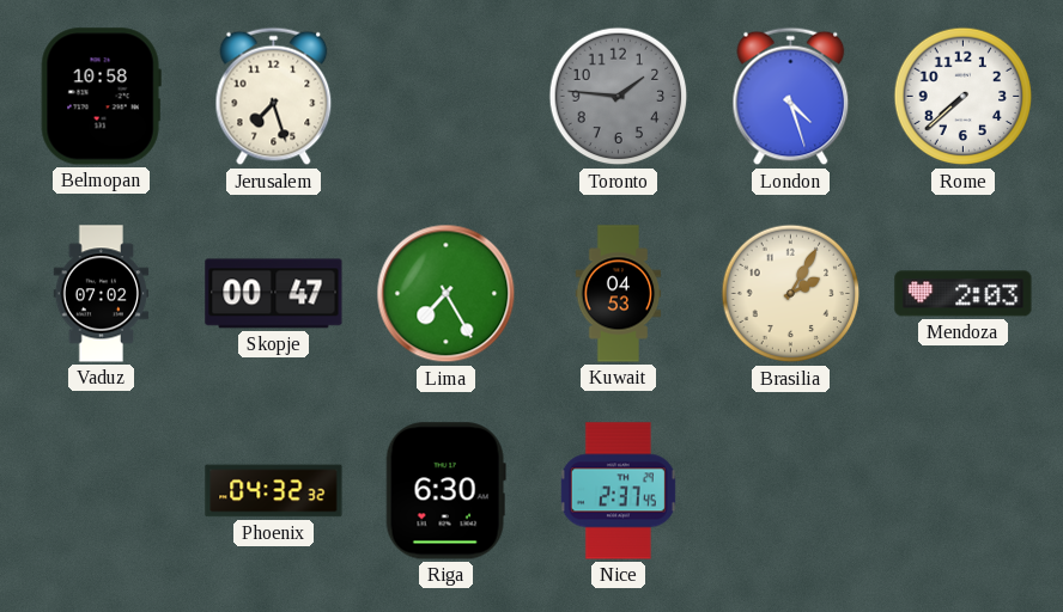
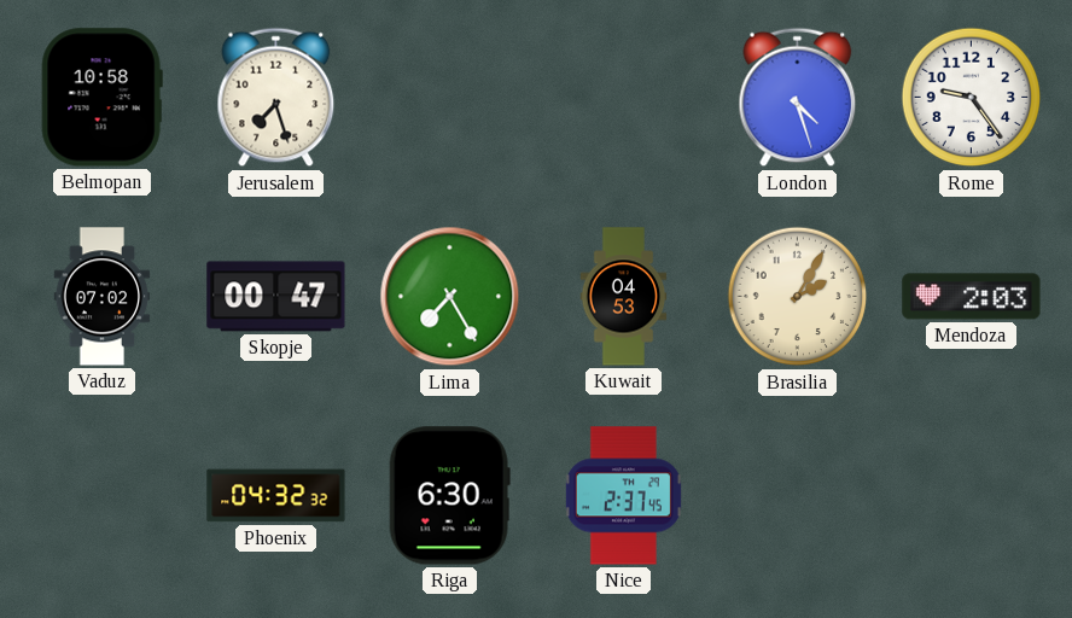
Toronto: 1:46 -> none
Rome: 7:38 -> 9:24
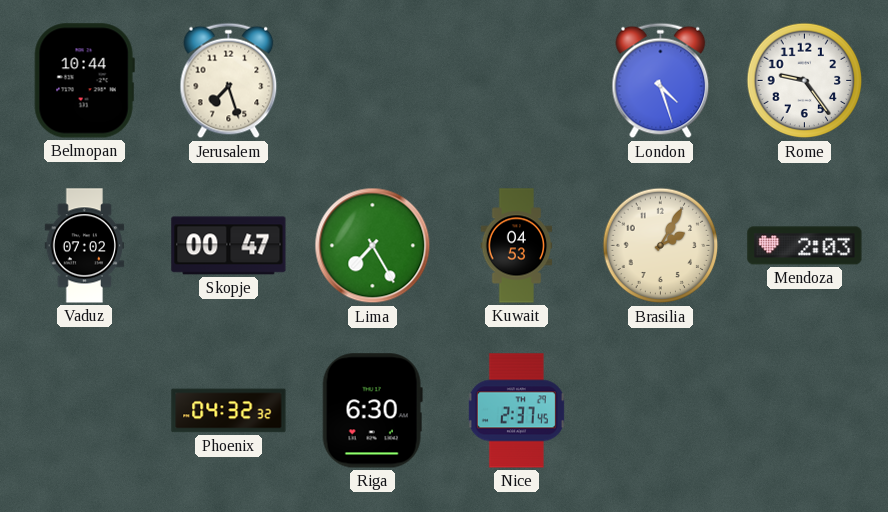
Belmopan: 10:58 -> 10:44
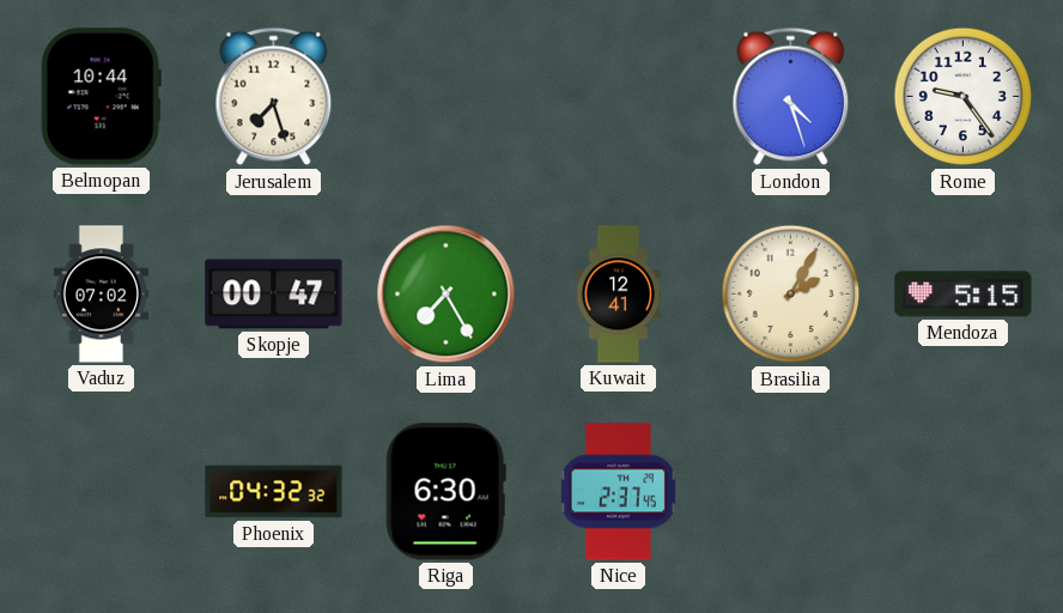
Kuwait: 04:53 -> 12:41
Mendoza: 2:03 -> 5:15
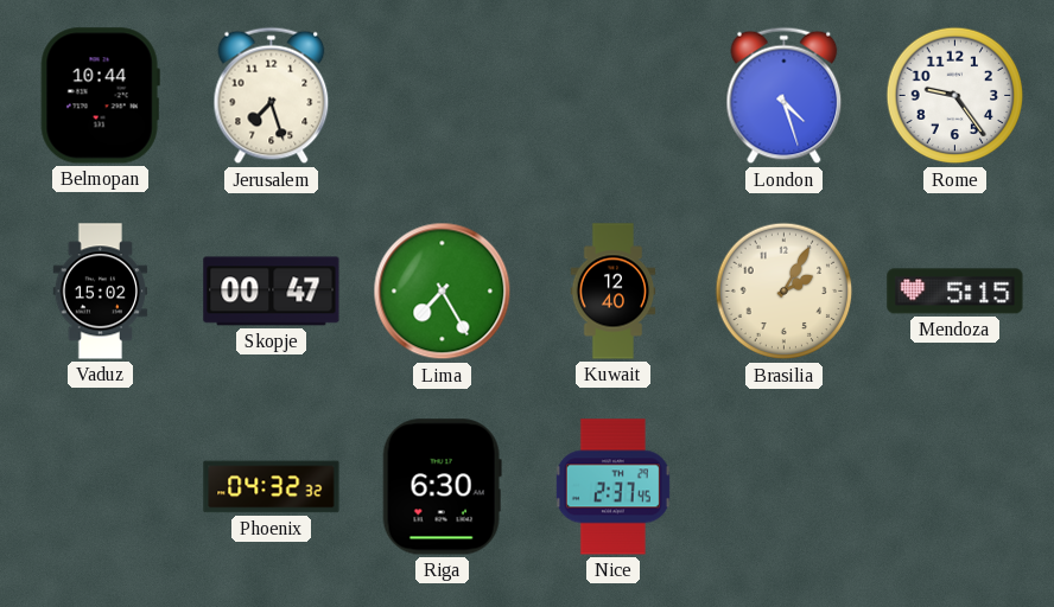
Vaduz: 07:02 -> 15:02
Kuwait: 12:41 -> 12:40
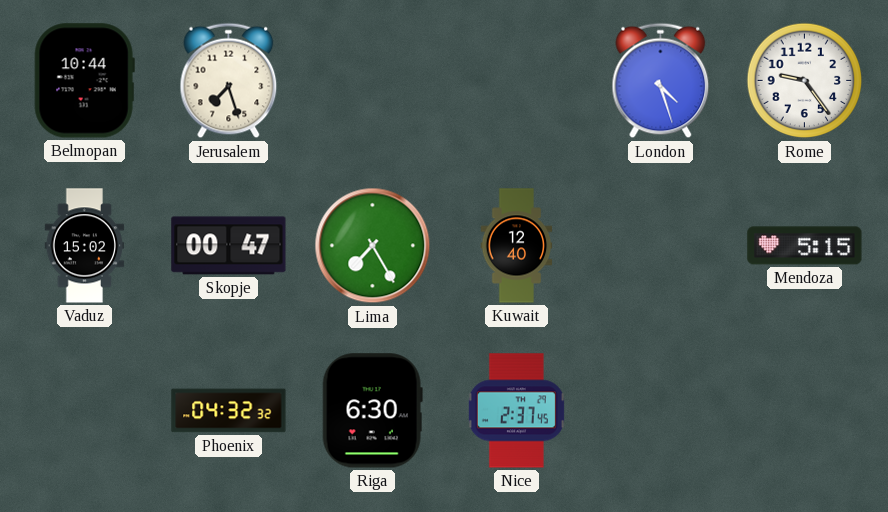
Brasilia: 2:05 -> none
